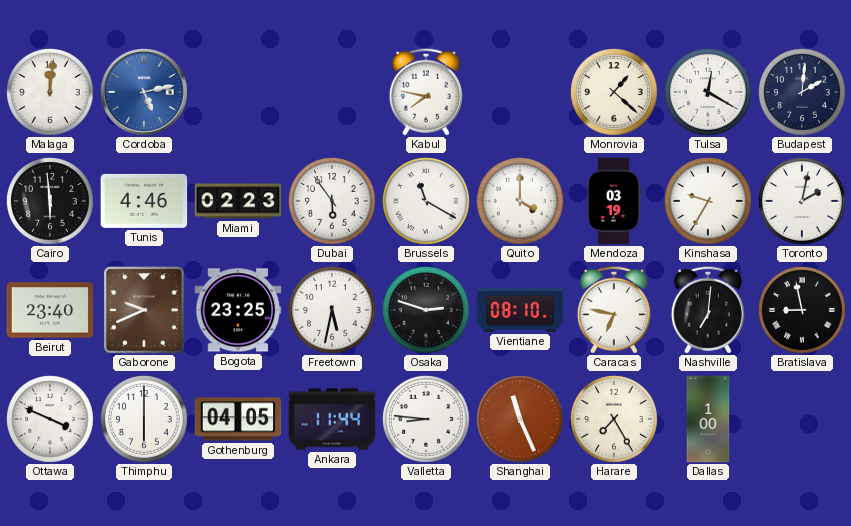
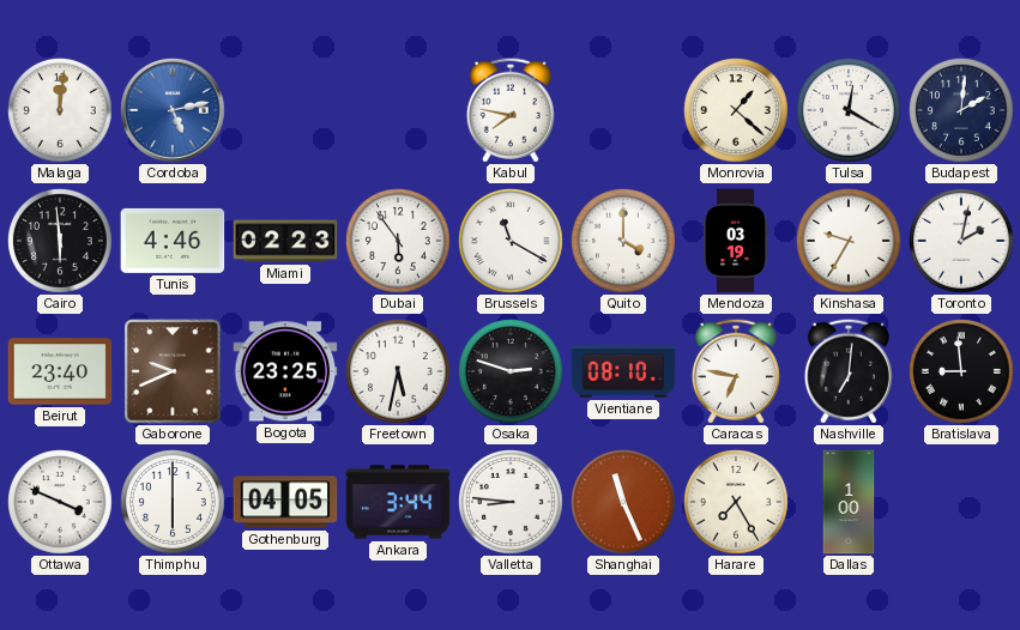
Bratislava: 8:58 -> 8:59
Ankara: 11:44 -> 3:44
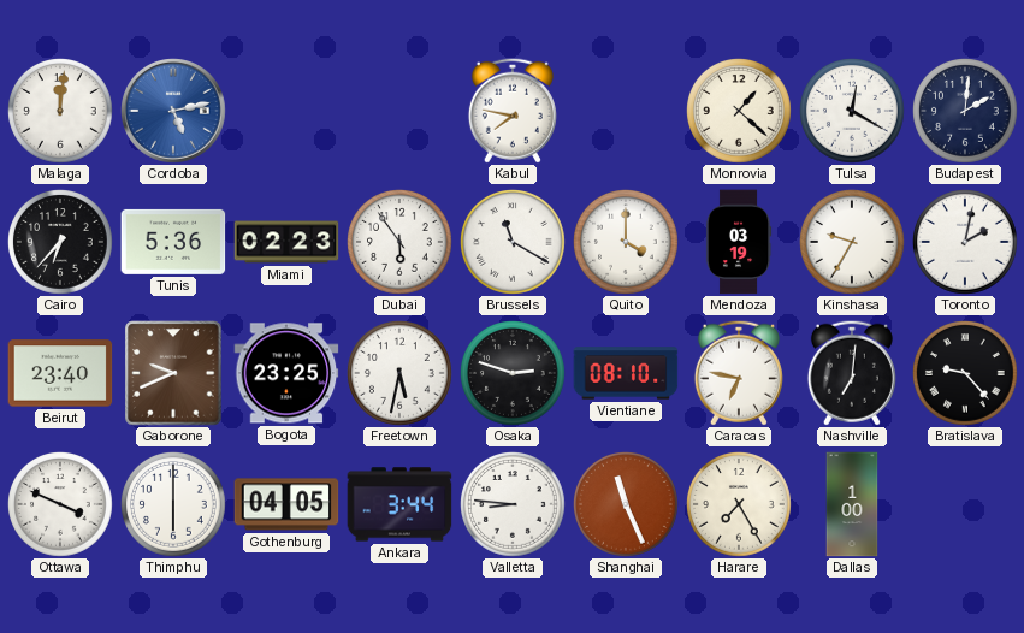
Cairo: 5:59 -> 6:37
Tunis: 4:46 -> 5:36
Bratislava: 8:59 -> 9:23
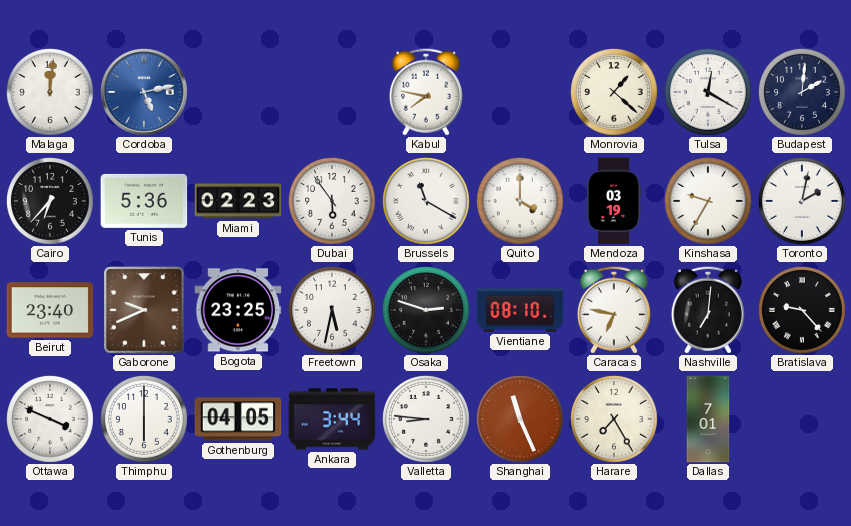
Dallas: 1:00 -> 7:01
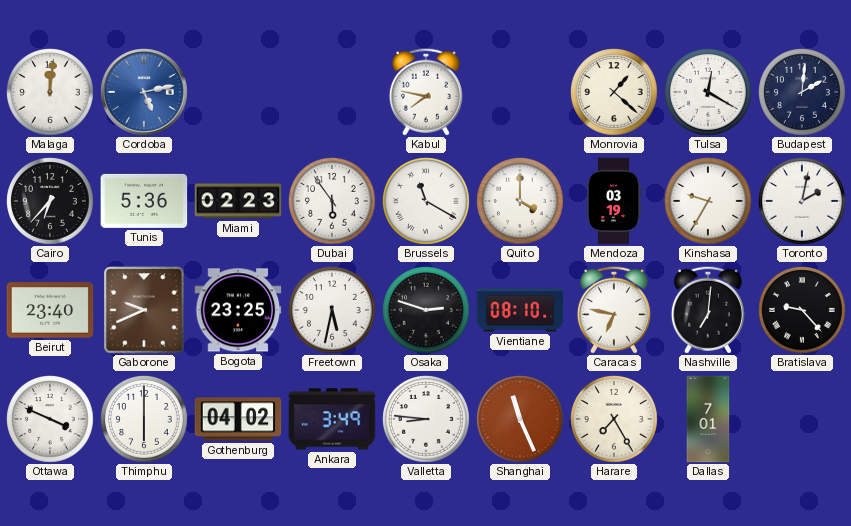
Gothenburg: 04:05 -> 04:02
Ankara: 3:44 -> 3:49
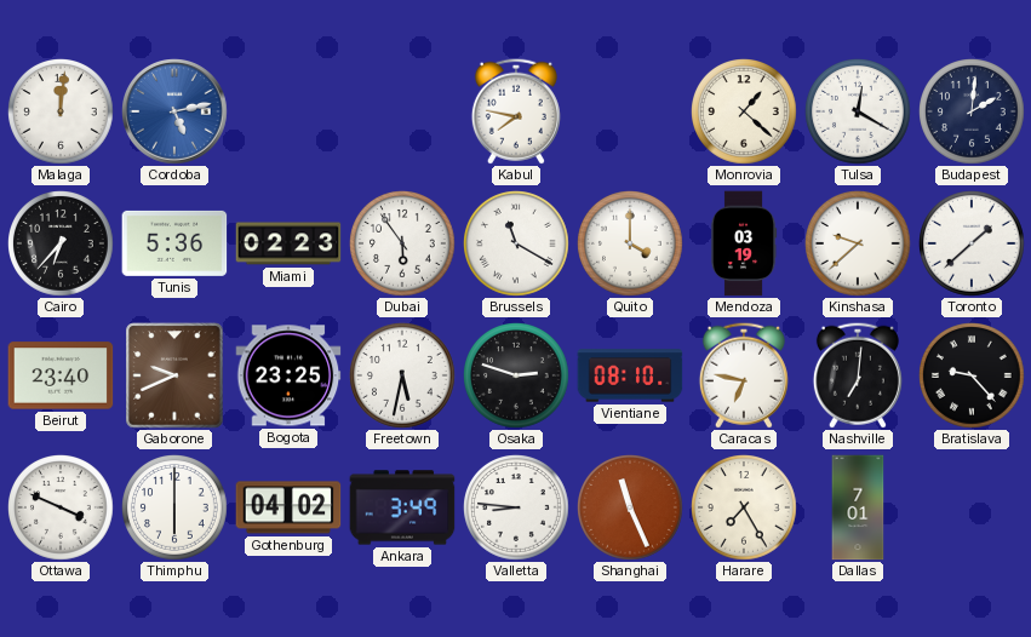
Kinshasa: 9:35 -> 9:38
Toronto: 2:02 -> 1:38
